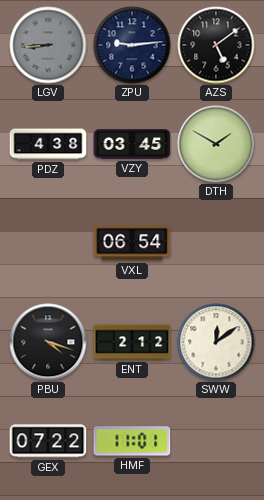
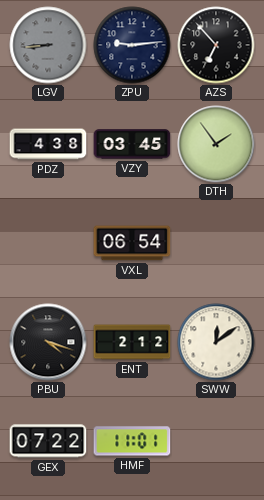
AZS: 5:09 -> 6:53
DTH: 1:50 -> 1:54
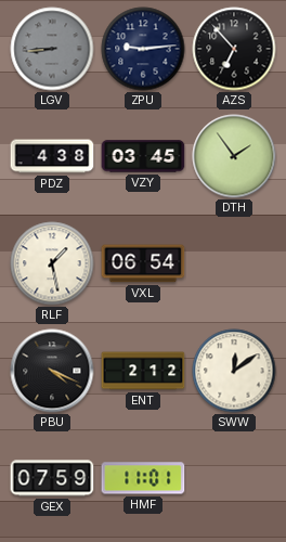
RLF: none -> 1:28
PBU: 4:18 -> 4:19
GEX: 07:22 -> 07:59
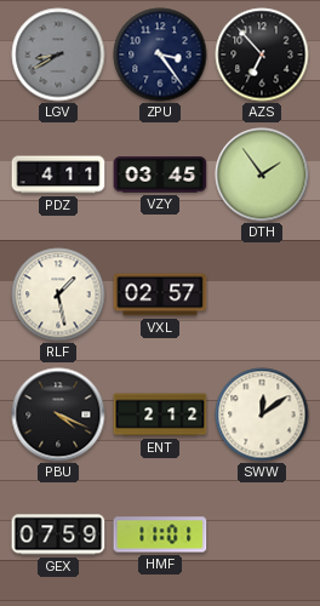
LGV: 8:44 -> 8:40
ZPU: 9:14 -> 3:24
PDZ: 4:38 -> 4:11
VXL: 06:54 -> 02:57
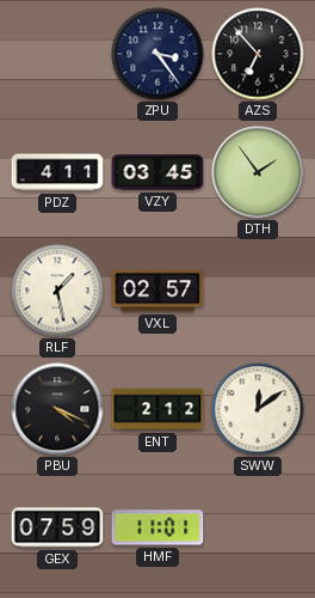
LGV: 8:40 -> none
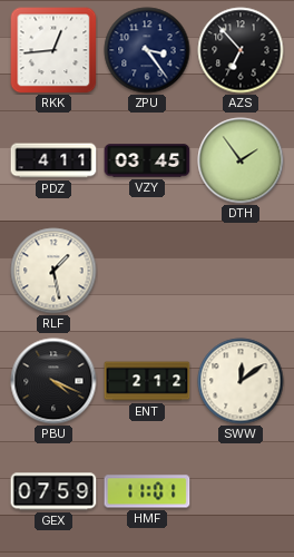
RKK: none -> 12:44
VXL: 02:57 -> none
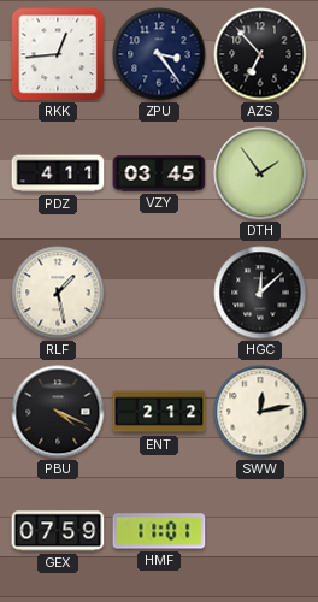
HGC: none -> 12:08
SWW: 12:09 -> 12:13
